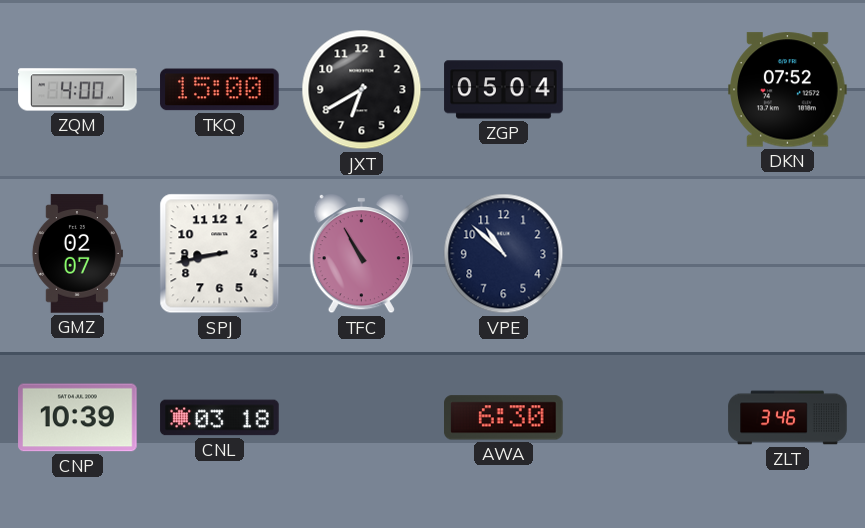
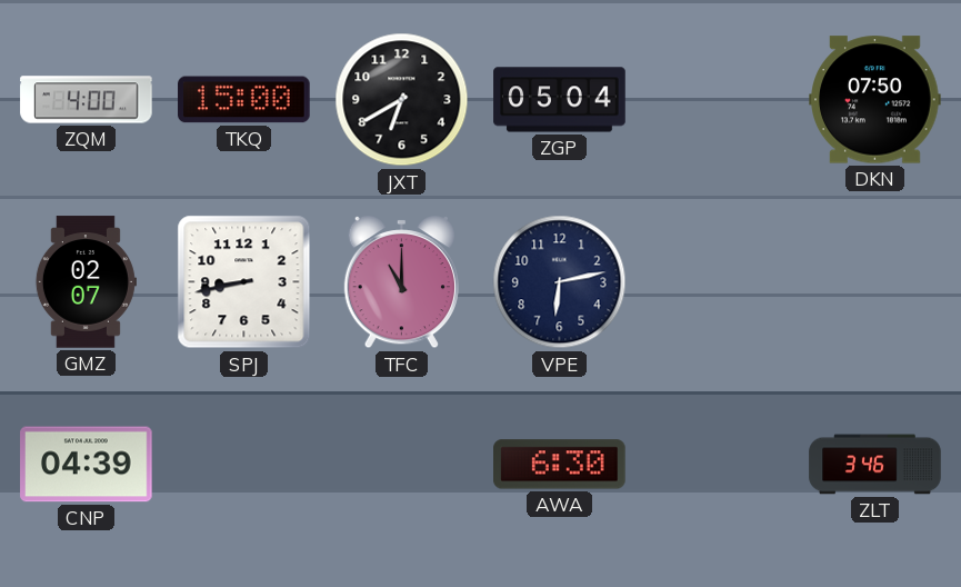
DKN: 07:52 -> 07:50
TFC: 10:55 -> 11:00
VPE: 10:52 -> 6:13
CNP: 10:39 -> 04:39
CNL: 03:18 -> none
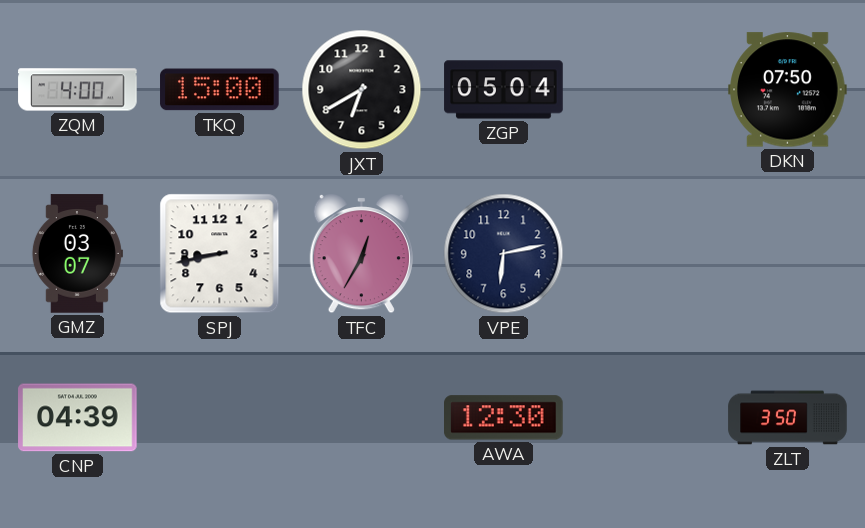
GMZ: 02:07 -> 03:07
TFC: 11:00 -> 12:35
AWA: 6:30 -> 12:30
ZLT: 3:46 -> 3:50
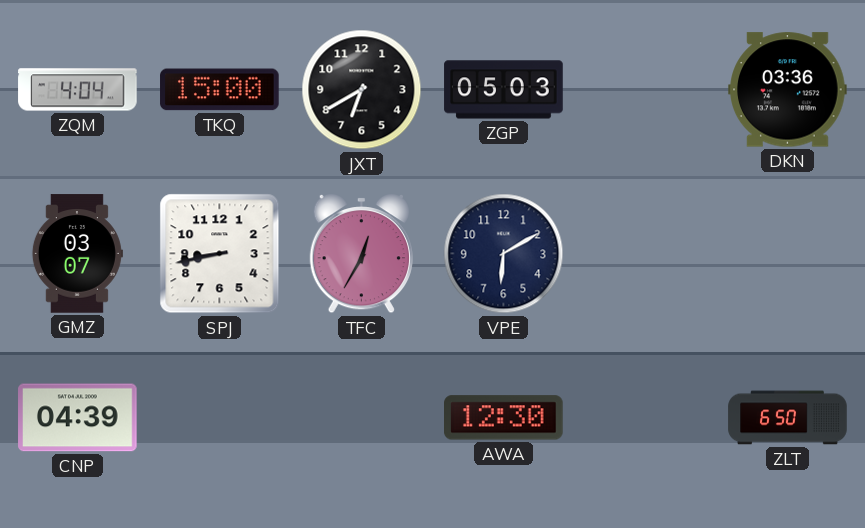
ZQM: 4:00 -> 4:04
ZGP: 05:04 -> 05:03
DKN: 07:50 -> 03:36
VPE: 6:13 -> 6:10
ZLT: 3:50 -> 6:50
